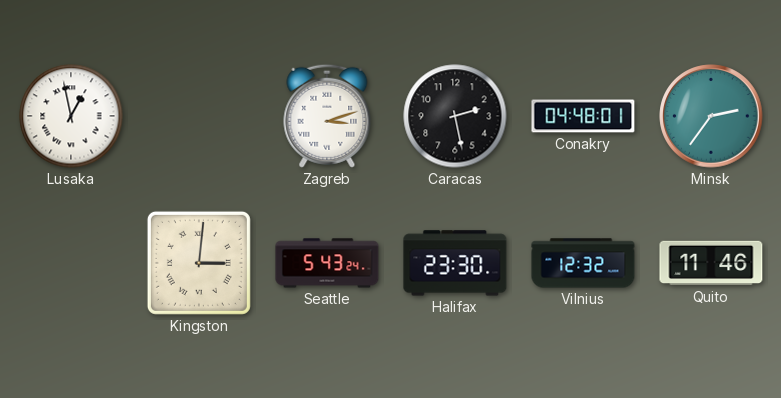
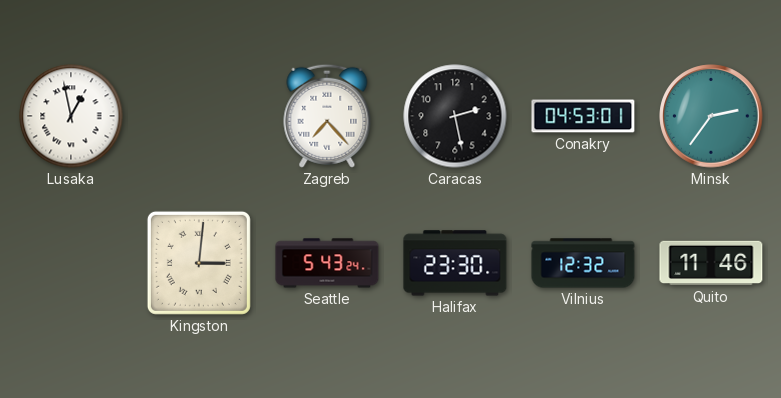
Zagreb: 3:12 -> 7:23
Conakry: 04:48 -> 04:53
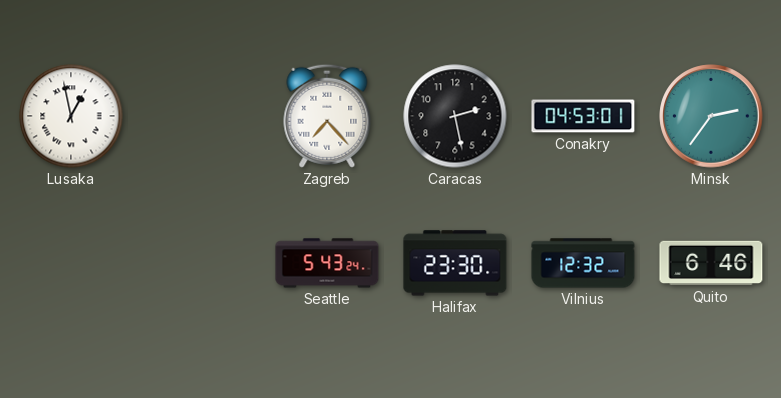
Kingston: 3:01 -> none
Quito: 11:46 -> 6:46
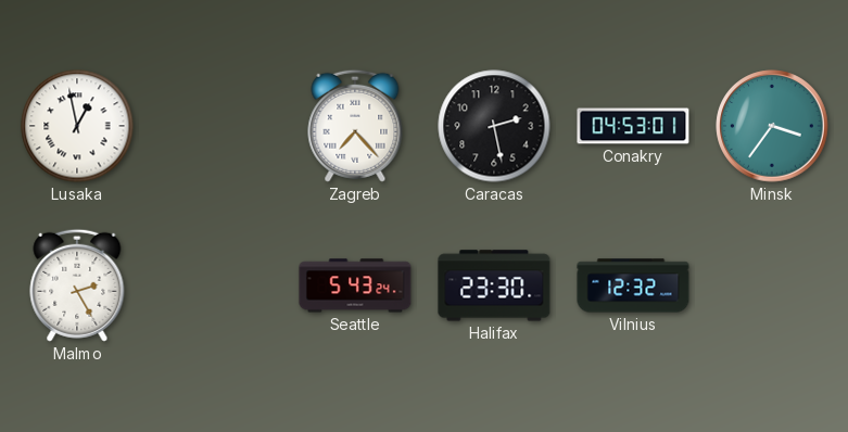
Minsk: 2:36 -> 3:36
Malmo: none -> 2:25
Quito: 6:46 -> none
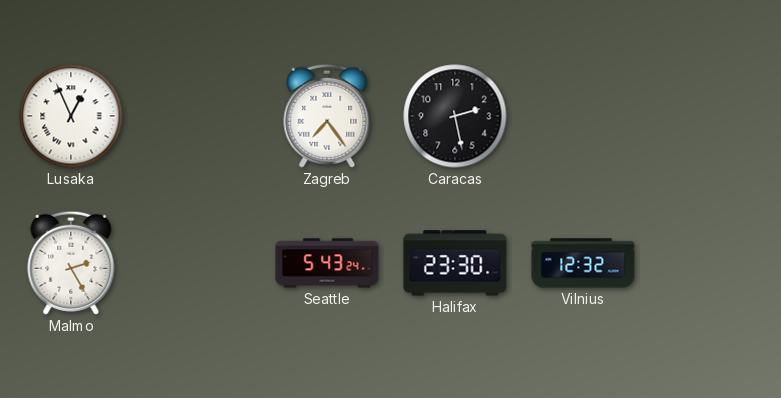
Lusaka: 12:58 -> 12:56
Zagreb: 7:23 -> 7:24
Conakry: 04:53 -> none
Minsk: 3:36 -> none
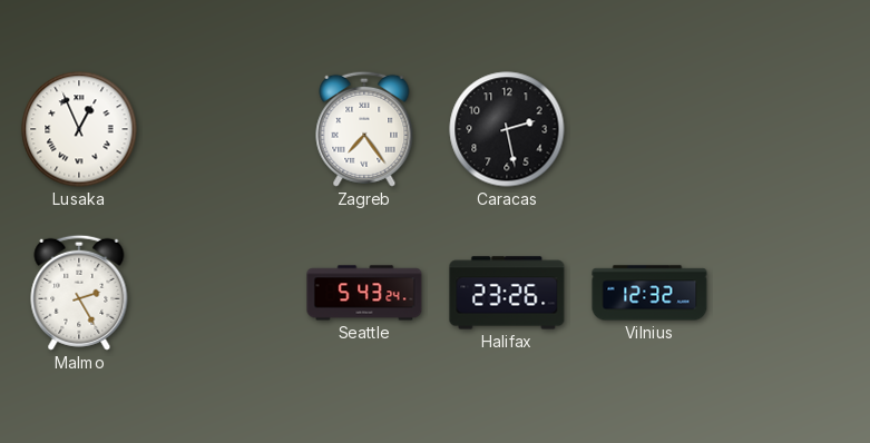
Halifax: 23:30 -> 23:26
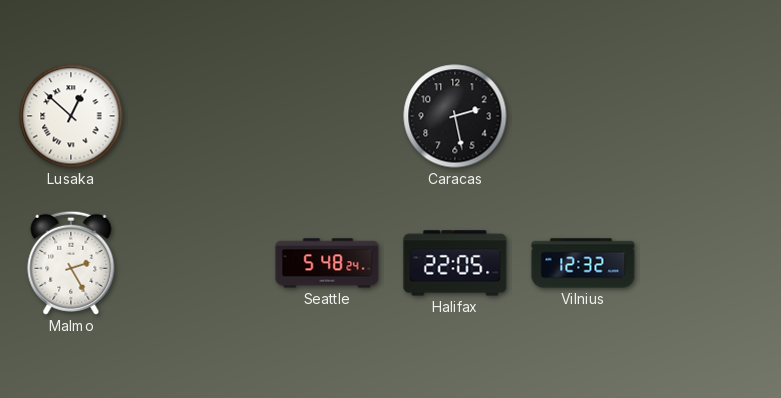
Lusaka: 12:56 -> 12:52
Zagreb: 7:24 -> none
Seattle: 5:43 -> 5:48
Halifax: 23:26 -> 22:05
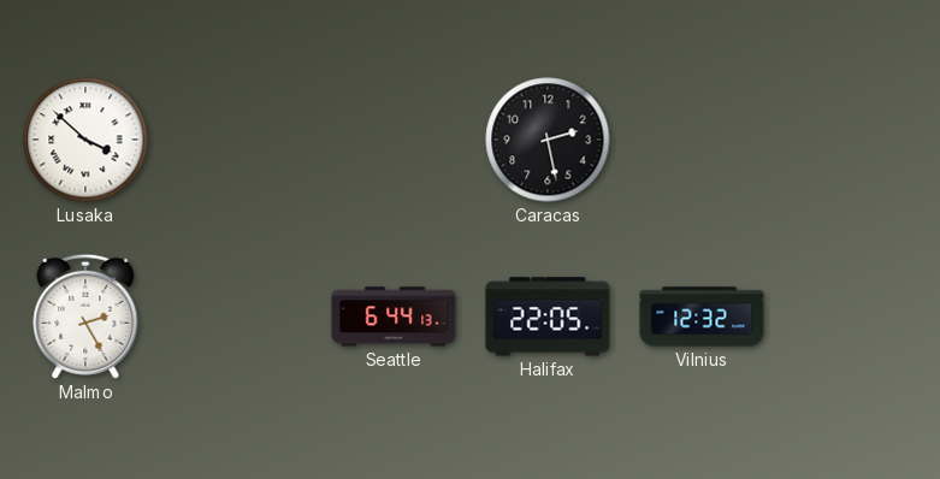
Lusaka: 12:52 -> 3:52
Seattle: 5:48 -> 6:44
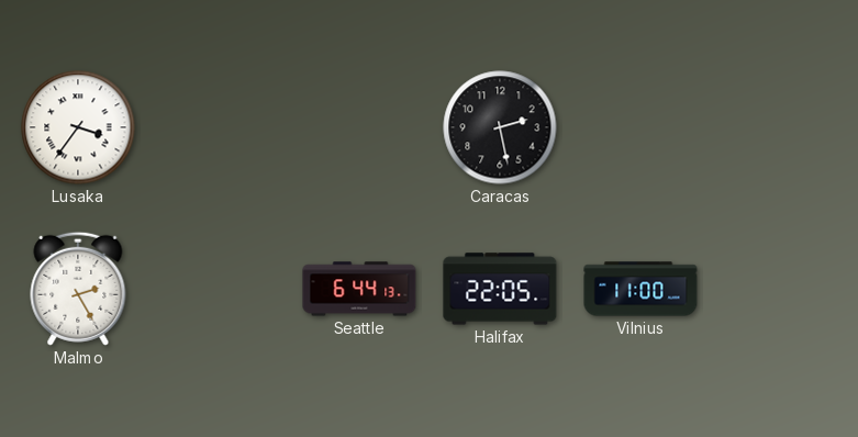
Lusaka: 3:52 -> 3:36
Vilnius: 12:32 -> 11:00
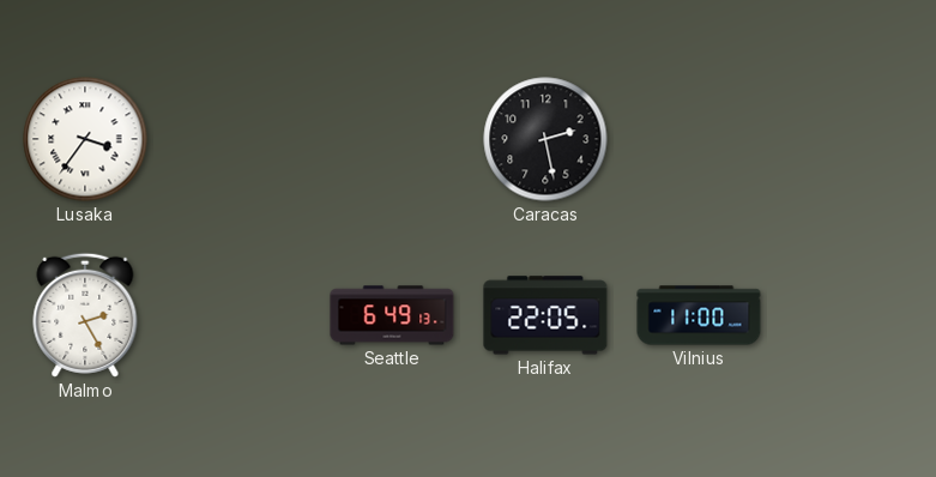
Seattle: 6:44 -> 6:49
